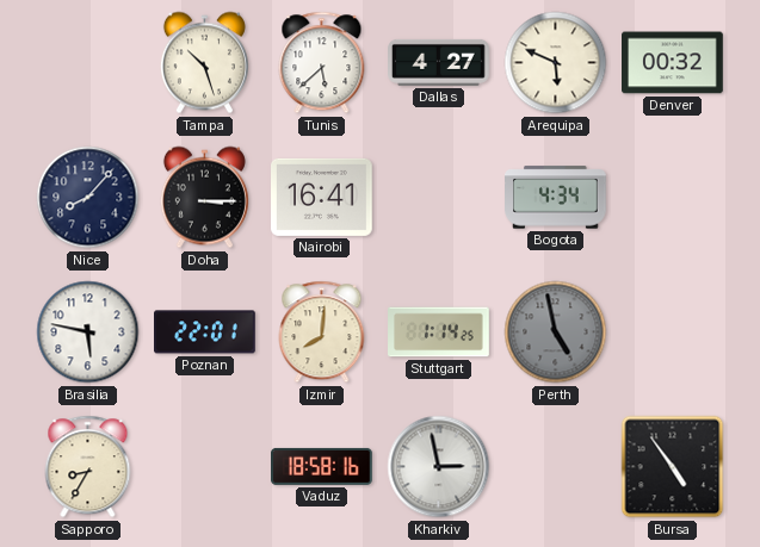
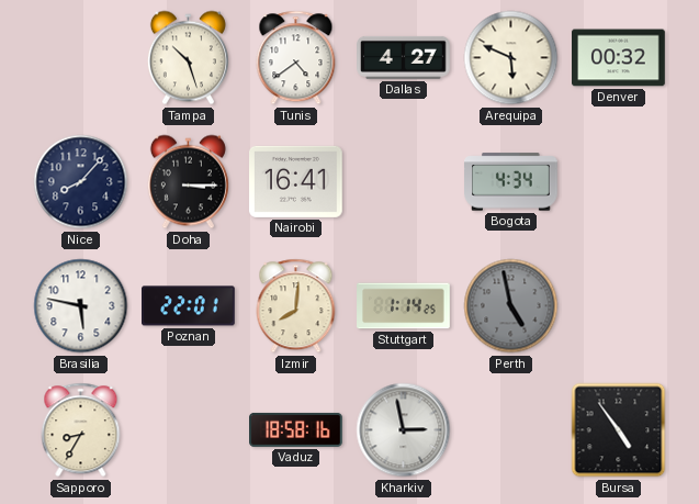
Tunis: 5:38 -> 4:39
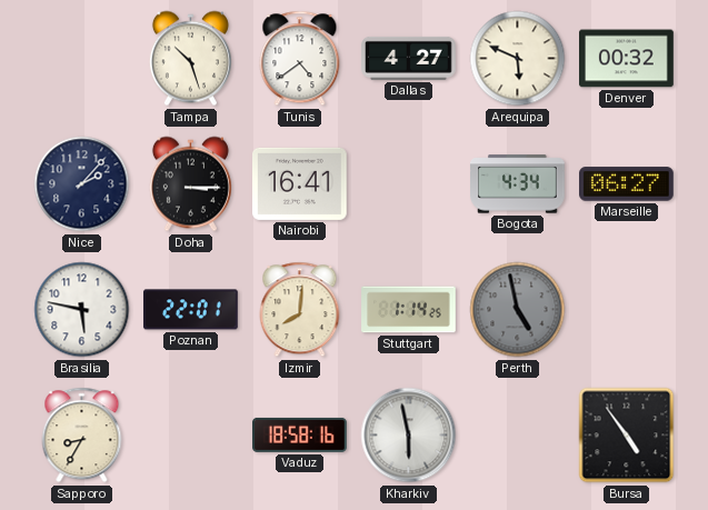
Nice: 8:07 -> 2:07
Marseille: none -> 06:27
Kharkiv: 2:58 -> 5:58
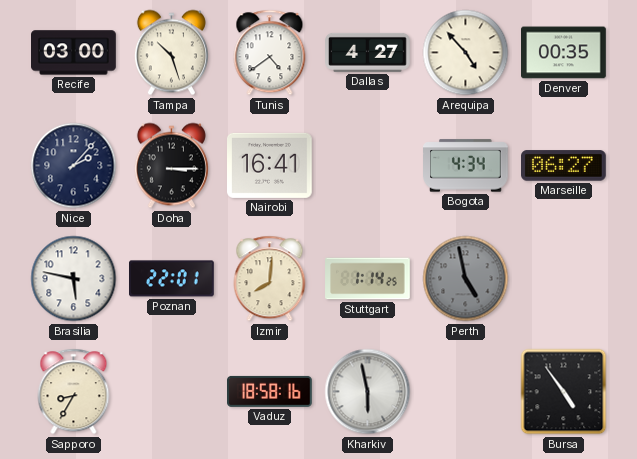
Recife: none -> 03:00
Arequipa: 5:49 -> 4:53
Denver: 00:32 -> 00:35
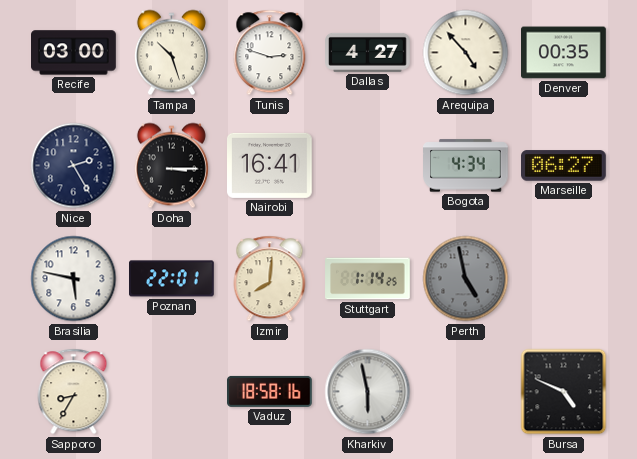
Tunis: 4:39 -> 2:48
Nice: 2:07 -> 2:25
Bursa: 4:54 -> 4:49
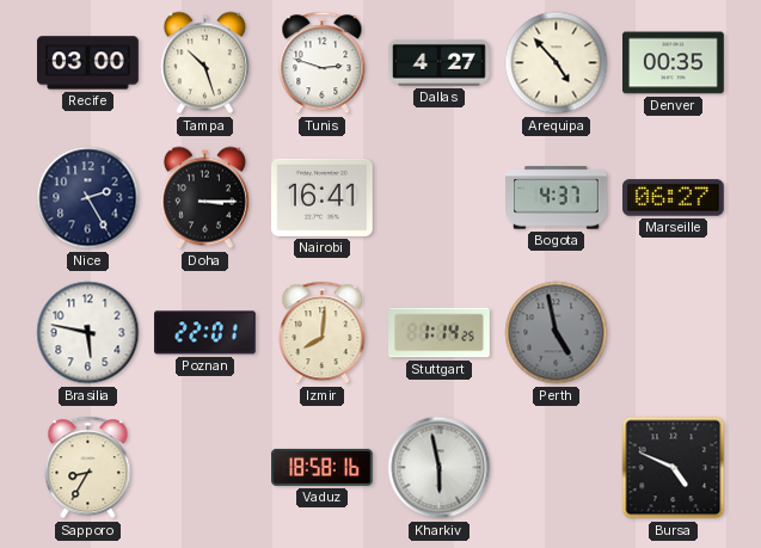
Bogota: 4:34 -> 4:37
